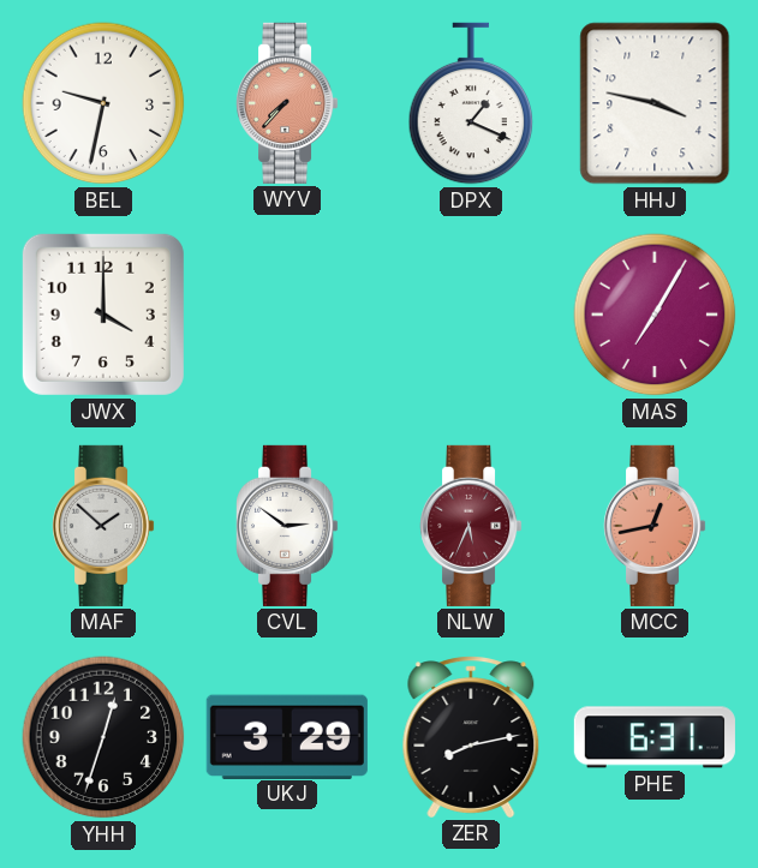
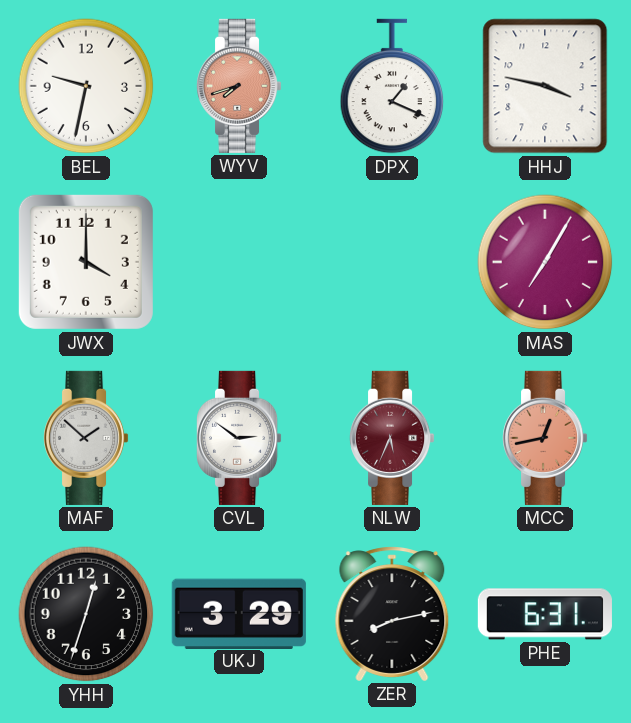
WYV: 7:37 -> 7:42
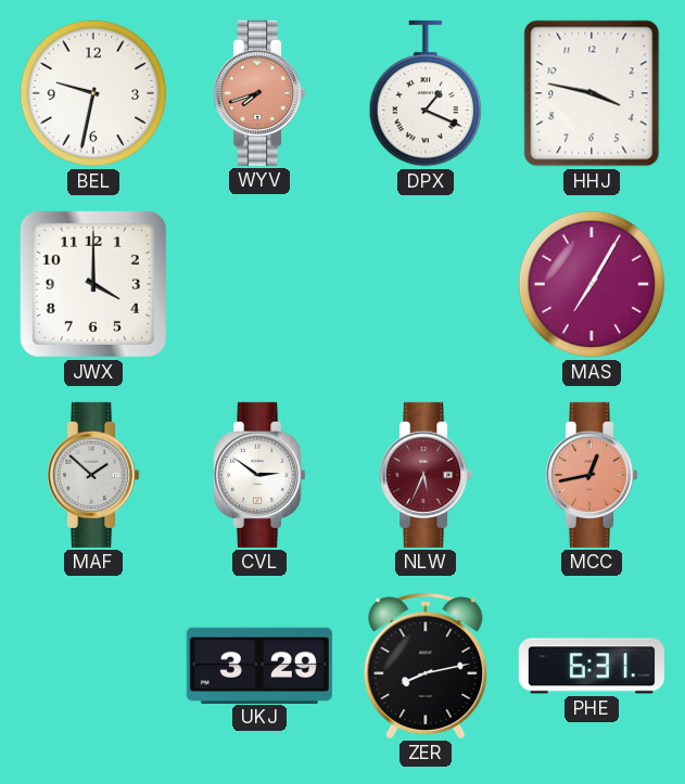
YHH: 12:33 -> none
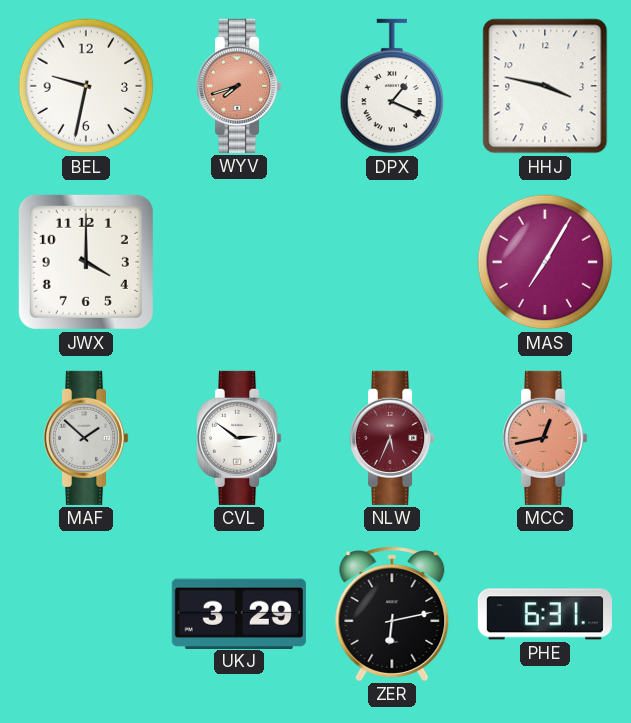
ZER: 8:13 -> 6:13
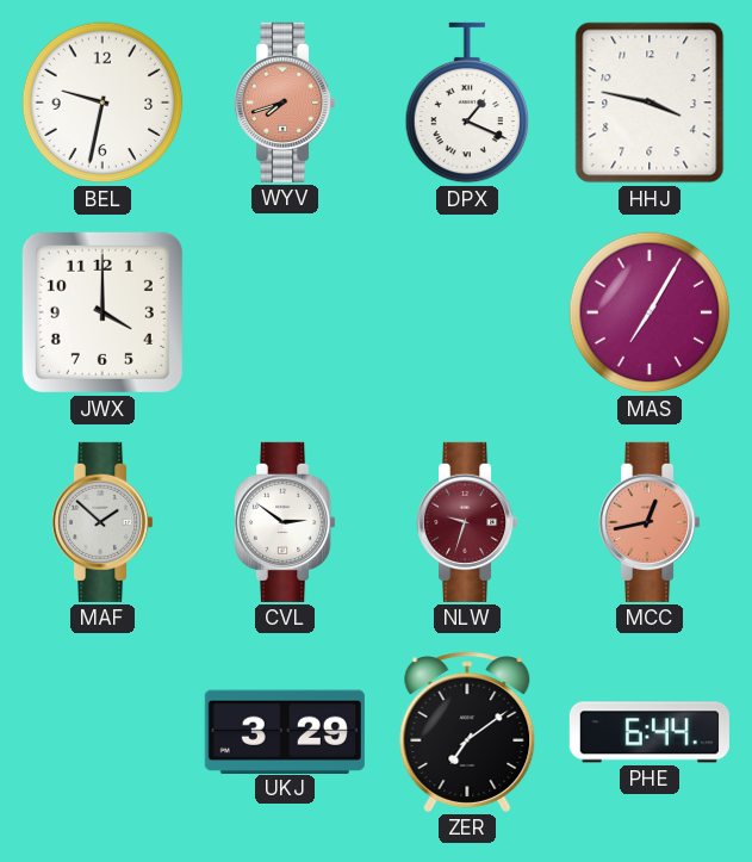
NLW: 5:34 -> 9:33
ZER: 6:13 -> 7:09
PHE: 6:31 -> 6:44
